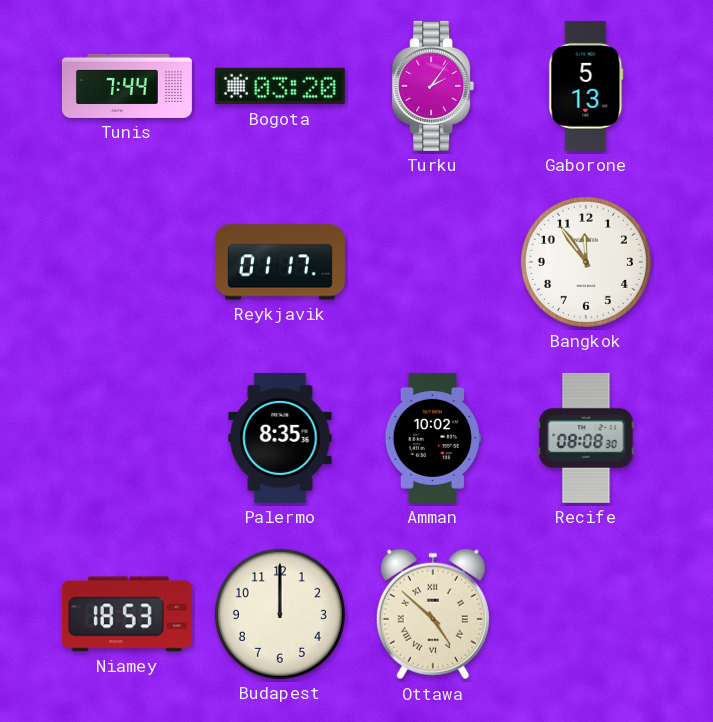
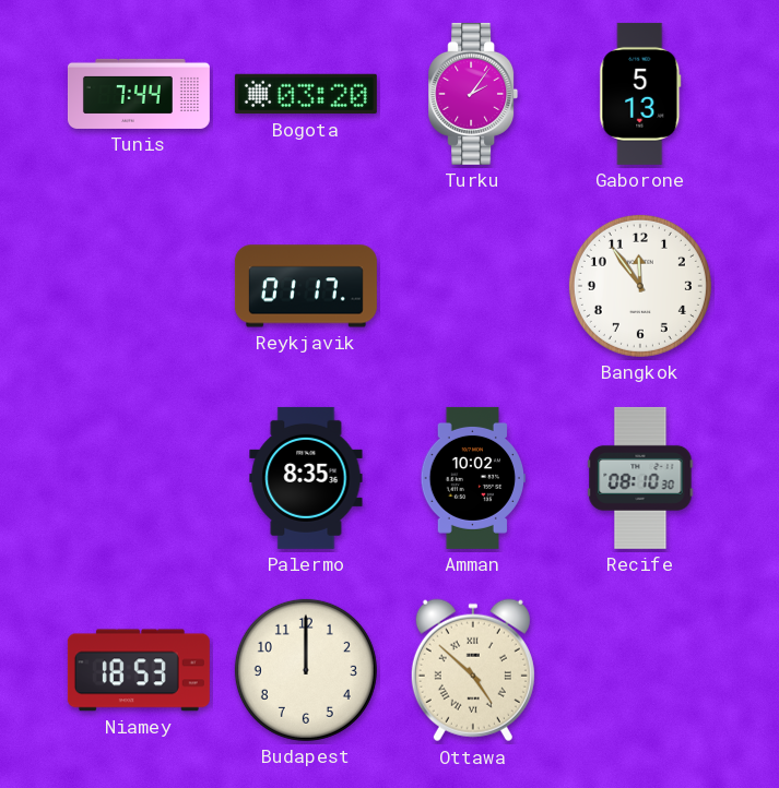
Recife: 08:08 -> 08:10
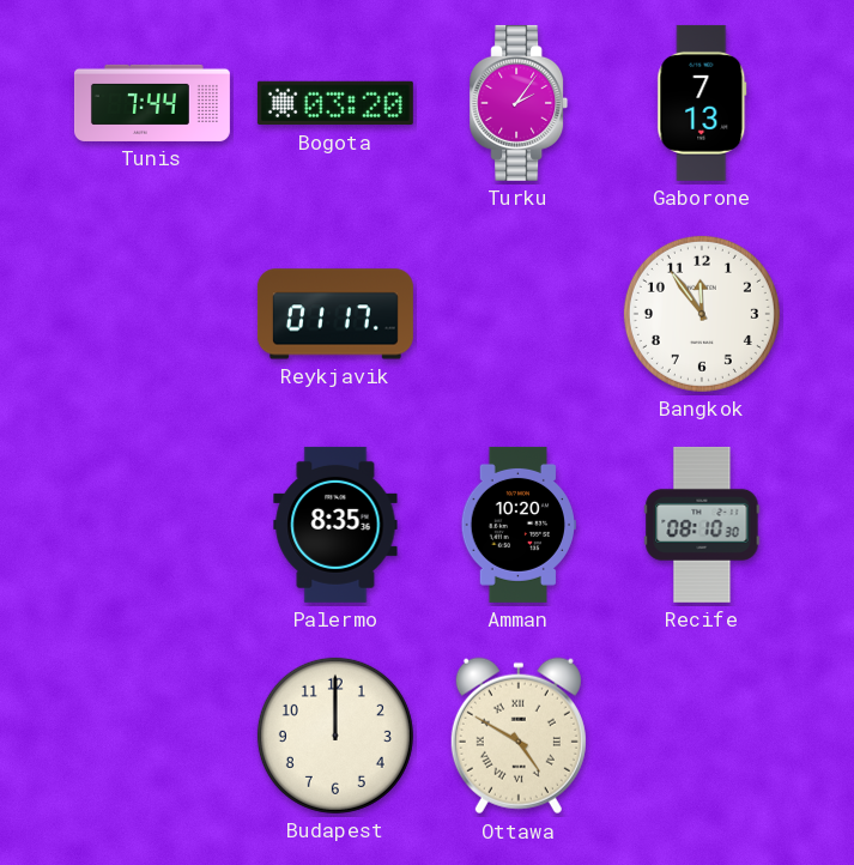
Gaborone: 5:13 -> 7:13
Amman: 10:02 -> 10:20
Niamey: 18:53 -> none
Ottawa: 4:52 -> 4:50
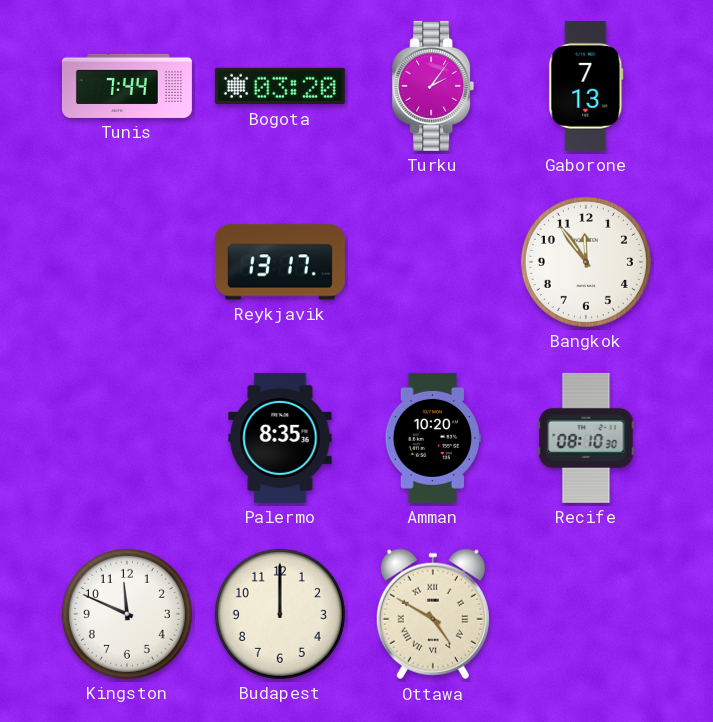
Reykjavik: 01:17 -> 13:17
Kingston: none -> 11:49
